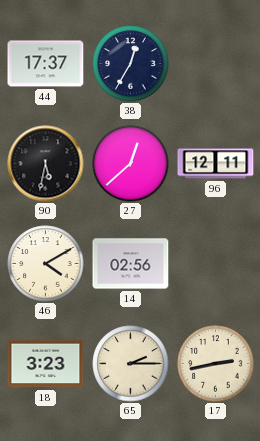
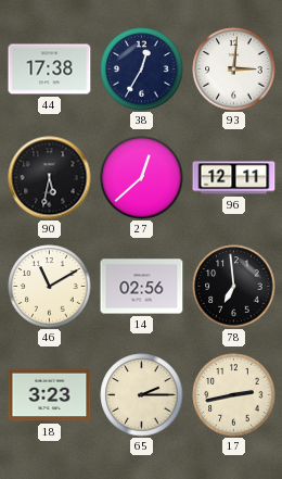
44: 17:37 -> 17:38
93: none -> 3:01
46: 4:10 -> 11:10
78: none -> 6:59
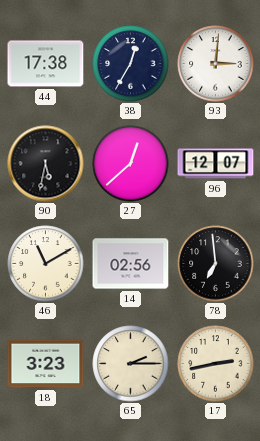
96: 12:11 -> 12:07
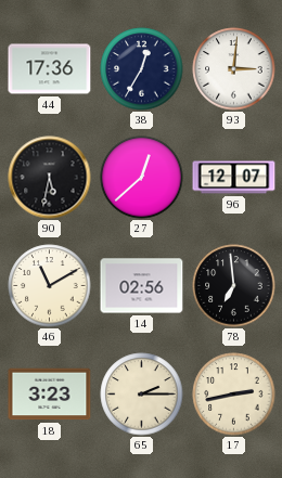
44: 17:38 -> 17:36
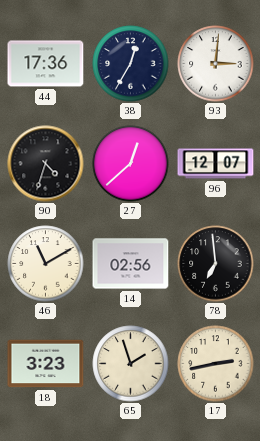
90: 5:32 -> 4:33
65: 2:15 -> 1:57
